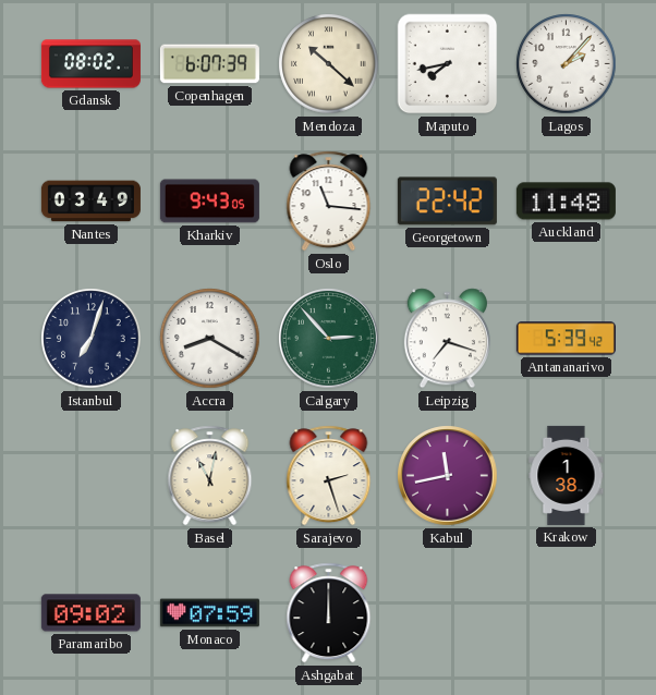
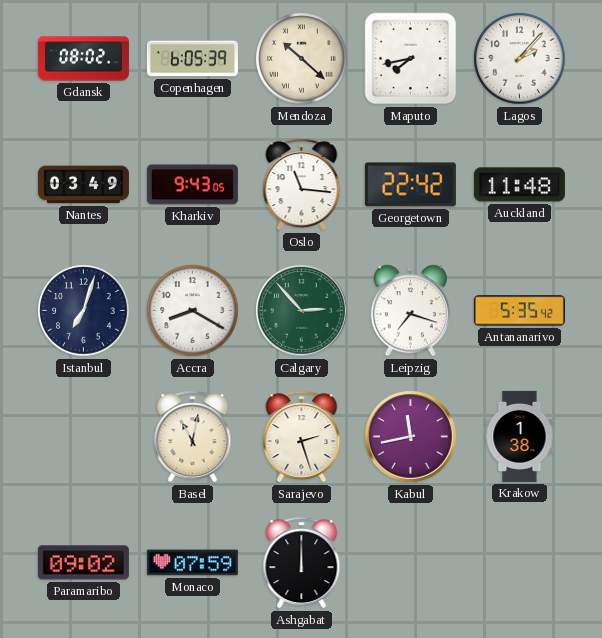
Copenhagen: 6:07 -> 6:05
Antananarivo: 5:39 -> 5:35
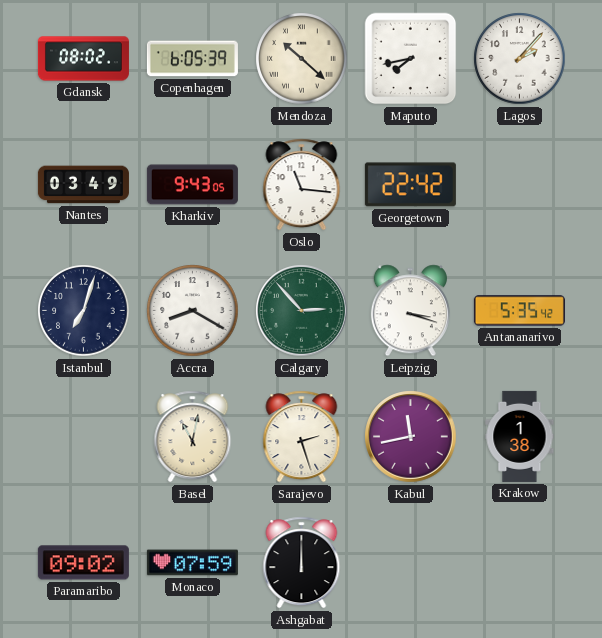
Auckland: 11:48 -> none
Leipzig: 7:18 -> 3:18
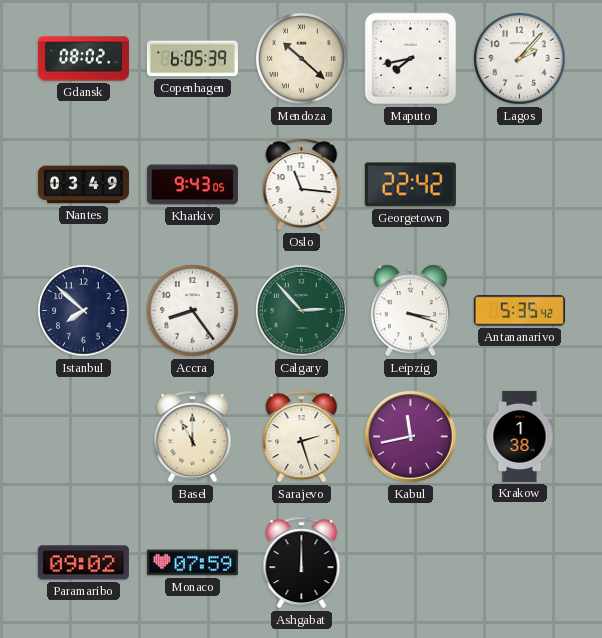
Istanbul: 7:03 -> 7:52
Accra: 8:20 -> 8:24
Basel: 11:02 -> 11:00
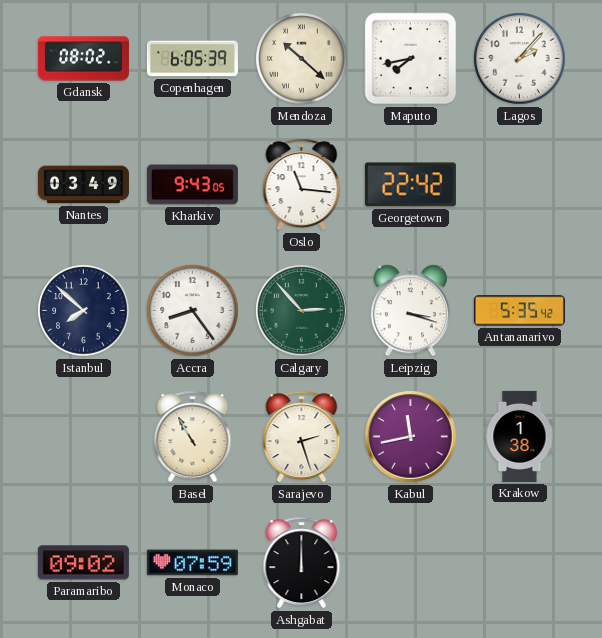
Basel: 11:00 -> 10:55
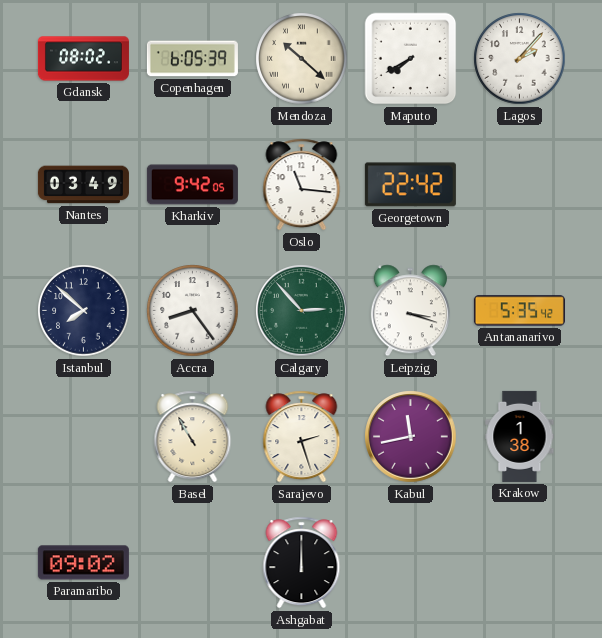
Maputo: 7:43 -> 7:40
Kharkiv: 9:43 -> 9:42
Monaco: 07:59 -> none
